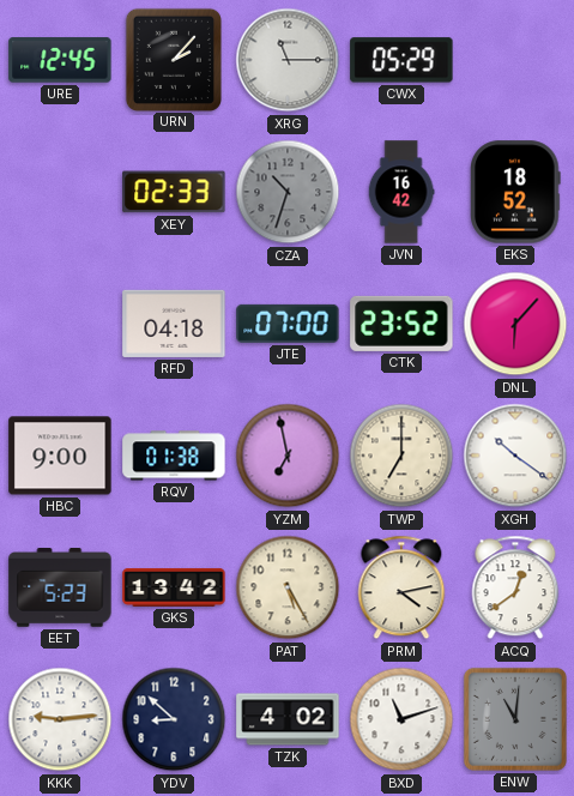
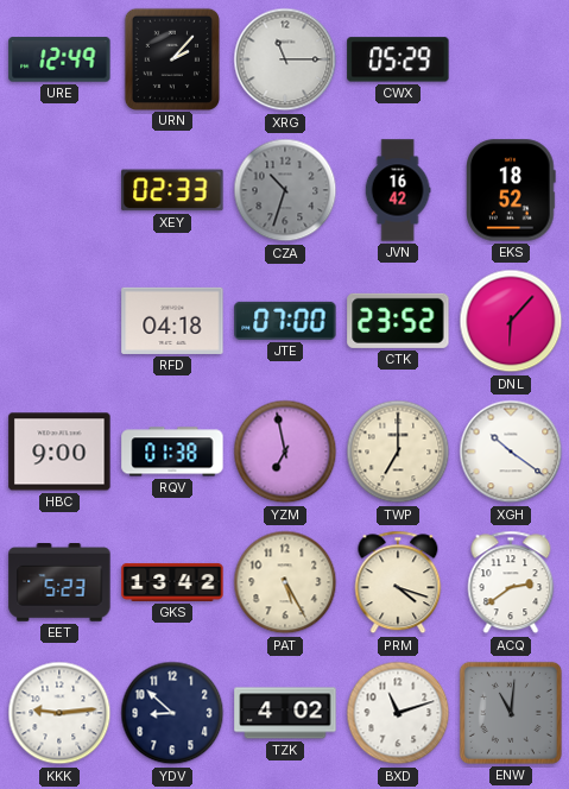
URE: 12:45 -> 12:49
PRM: 4:13 -> 4:18
ACQ: 12:39 -> 2:39
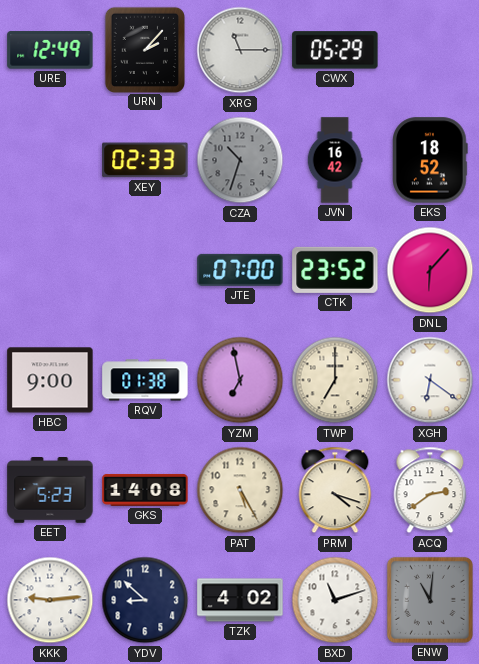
RFD: 04:18 -> none
XGH: 10:21 -> 6:21
GKS: 13:42 -> 14:08
